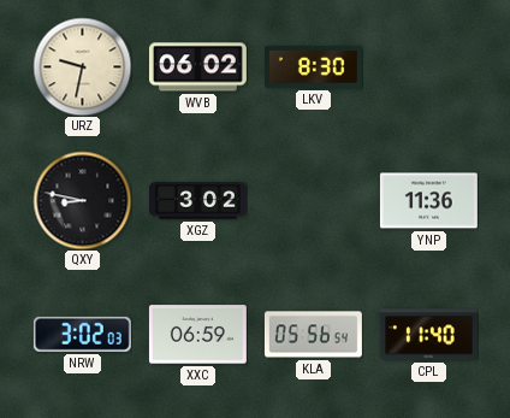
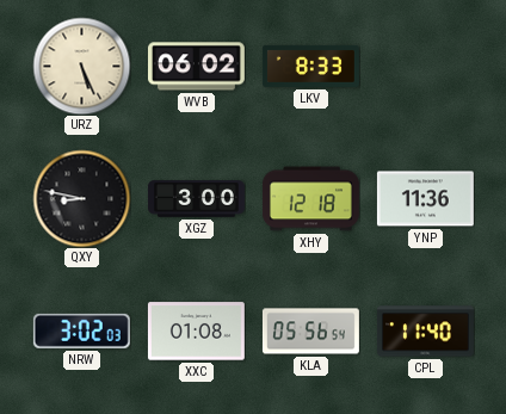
URZ: 9:32 -> 5:26
LKV: 8:30 -> 8:33
XGZ: 3:02 -> 3:00
XHY: none -> 12:18
XXC: 06:59 -> 01:08
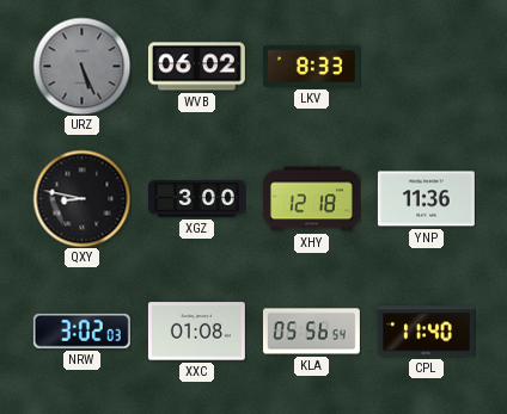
URZ dial: cream -> grey
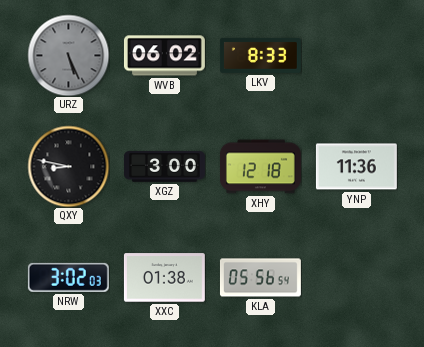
XXC: 01:08 -> 01:38
CPL: 11:40 -> none
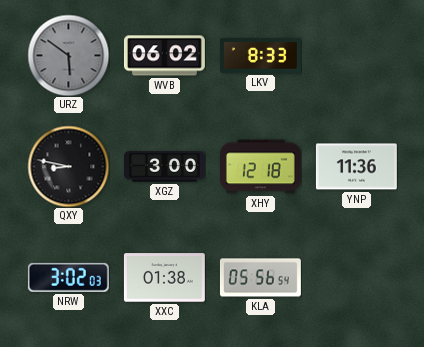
URZ: 5:26 -> 5:51
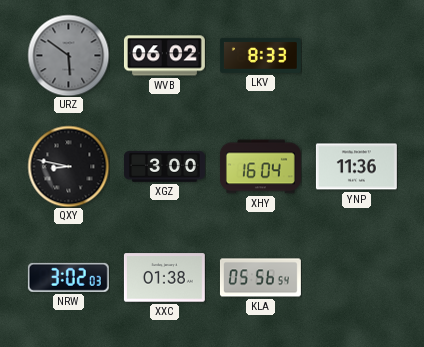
XHY: 12:18 -> 16:04
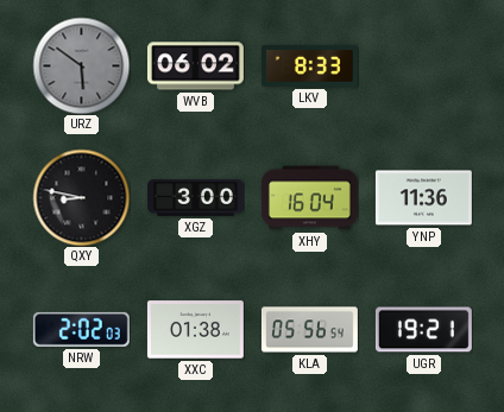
NRW: 3:02 -> 2:02
UGR: none -> 19:21
